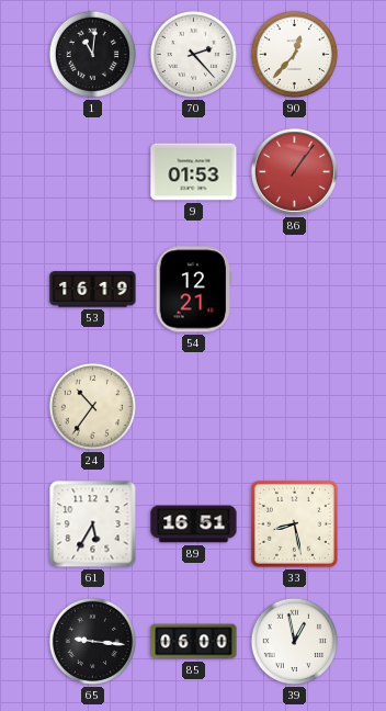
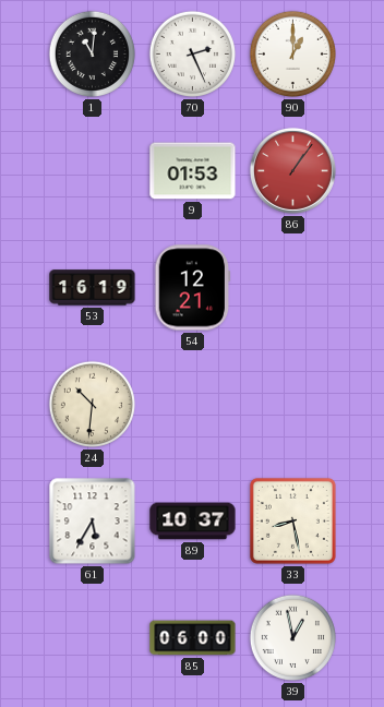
70: 2:23 -> 2:26
90: 12:37 -> 1:00
24: 10:36 -> 10:31
89: 16:51 -> 10:37
65: 9:16 -> none
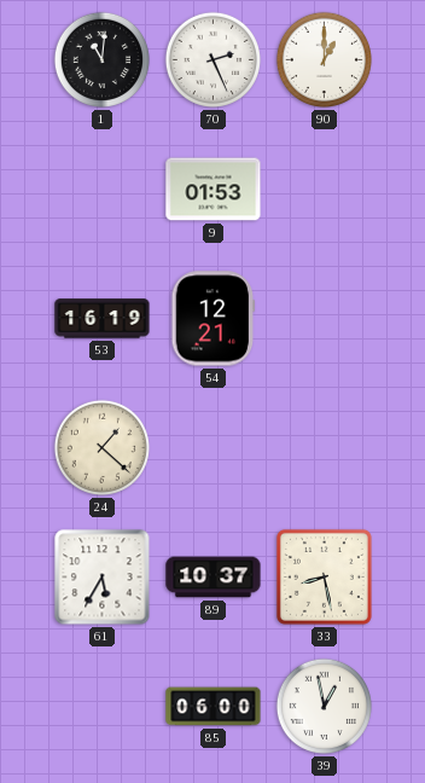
86: 1:06 -> none
24: 10:31 -> 1:22
